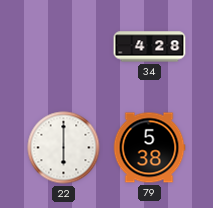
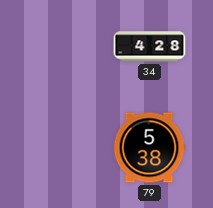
22: 6:00 -> none
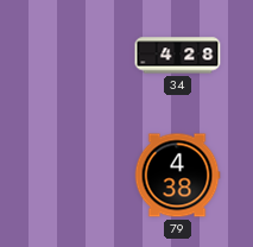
79: 5:38 -> 4:38
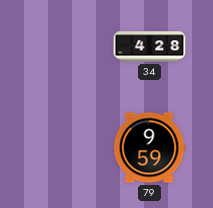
79: 4:38 -> 9:59
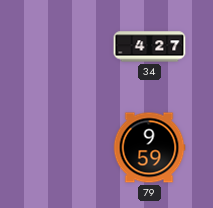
34: 4:28 -> 4:27
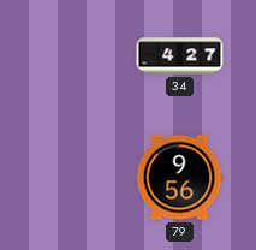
79: 9:59 -> 9:56
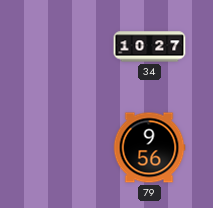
34: 4:27 -> 10:27
